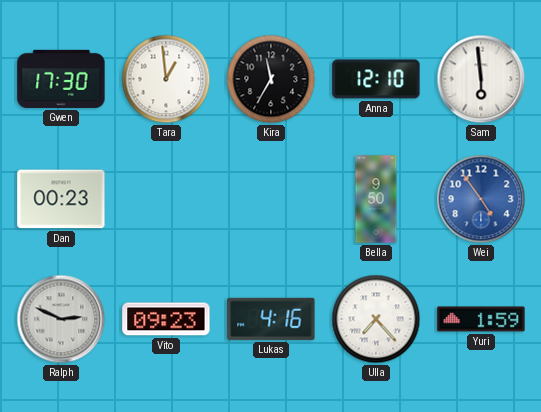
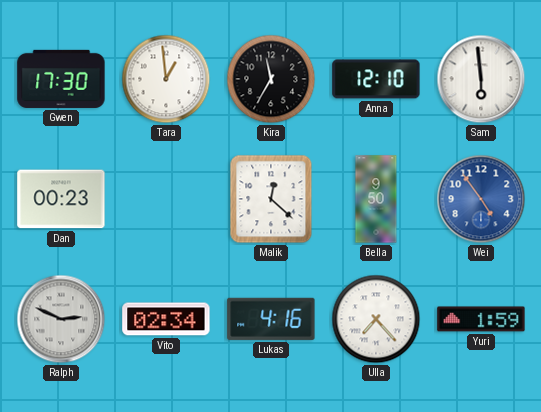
Malik: none -> 12:22
Vito: 09:23 -> 02:34
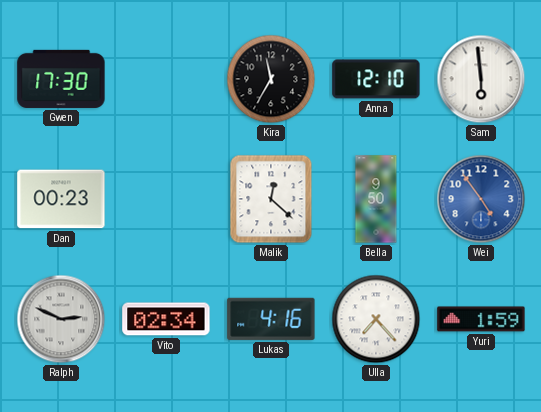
Tara: 12:59 -> none
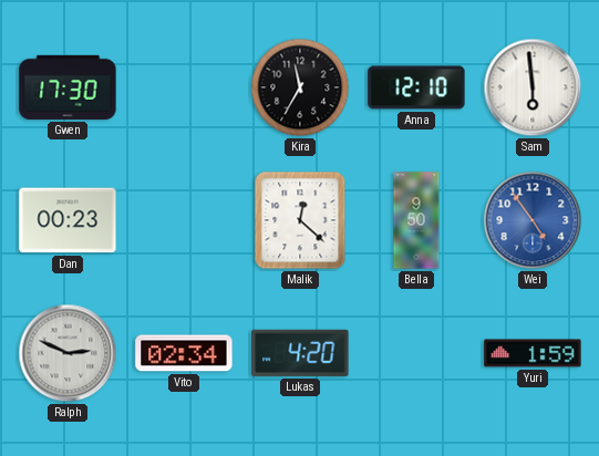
Lukas: 4:16 -> 4:20
Ulla: 7:23 -> none
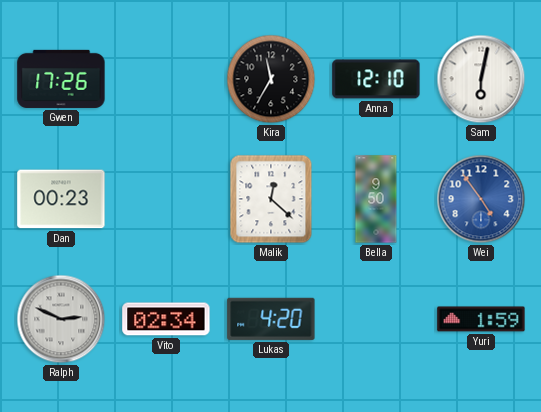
Gwen: 17:30 -> 17:26
Sam: 5:59 -> 6:02
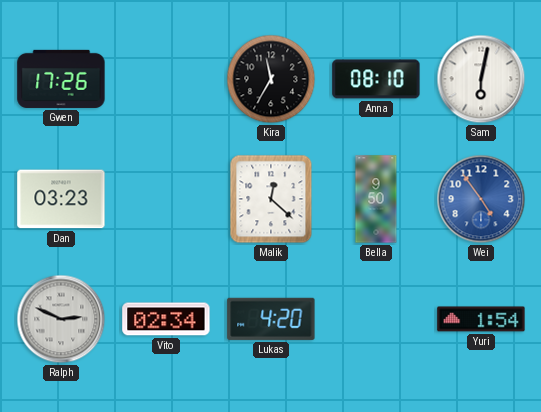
Anna: 12:10 -> 08:10
Dan: 00:23 -> 03:23
Yuri: 1:59 -> 1:54
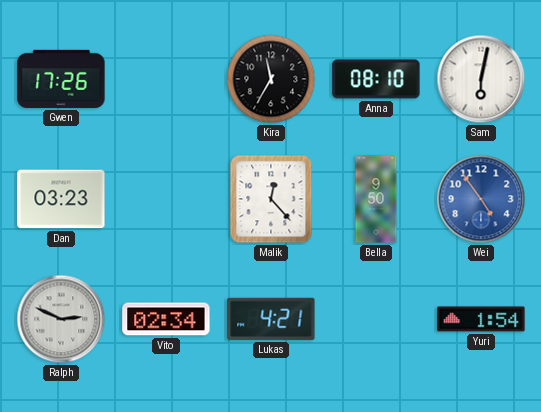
Malik: 12:22 -> 12:23
Lukas: 4:20 -> 4:21
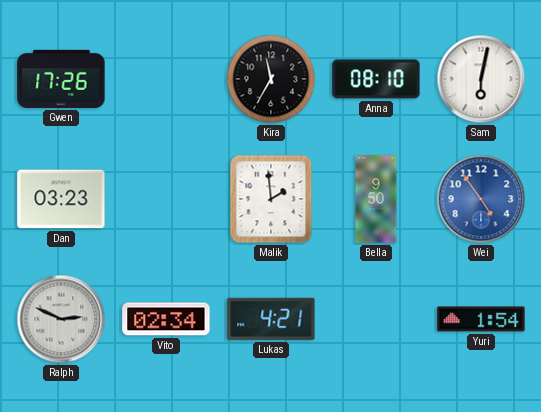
Malik: 12:23 -> 1:59
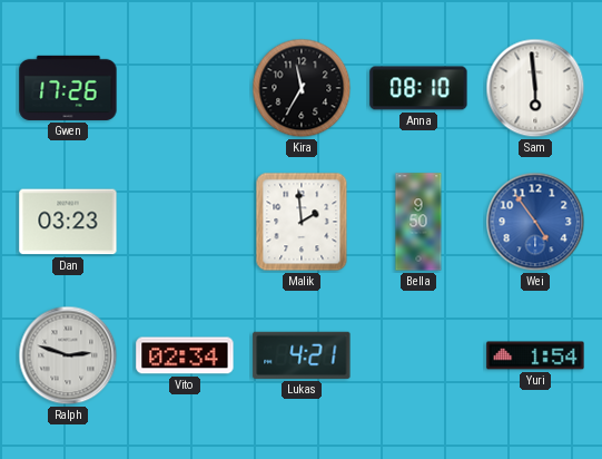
Sam: 6:02 -> 5:59
Ralph: 2:49 -> 2:48
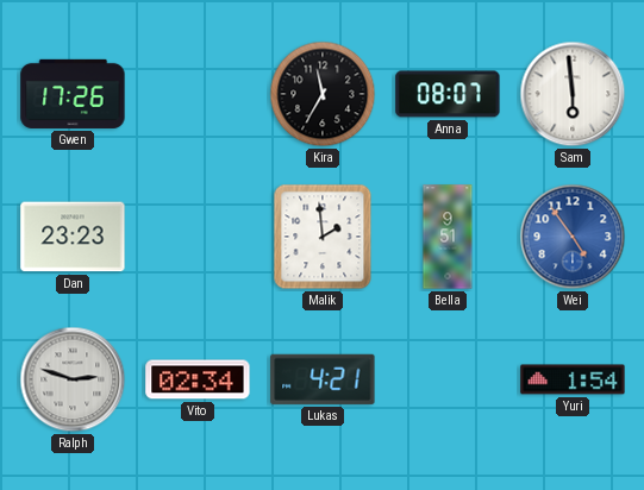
Anna: 08:10 -> 08:07
Dan: 03:23 -> 23:23
Bella: 9:50 -> 9:51
